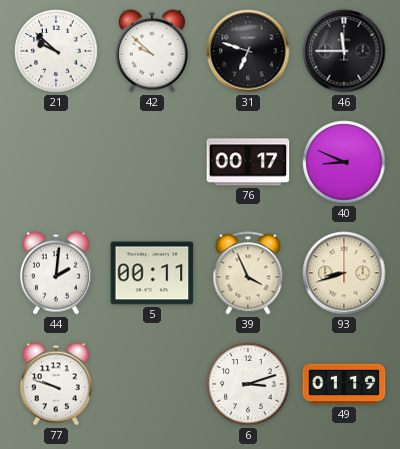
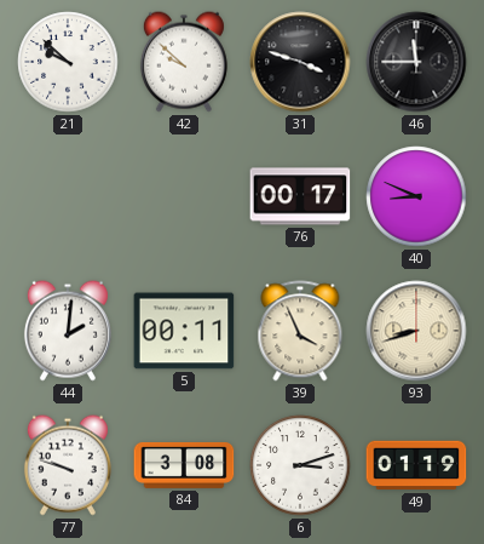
31: 6:48 -> 3:48
84: none -> 3:08
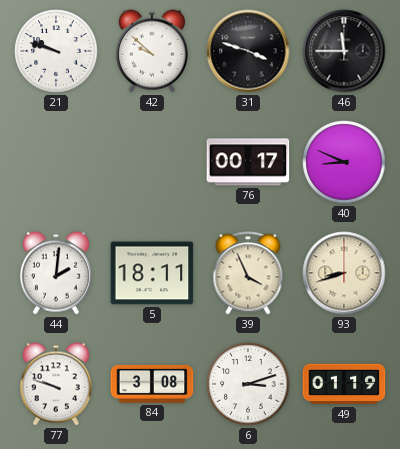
21: 9:52 -> 9:48
5: 00:11 -> 18:11
